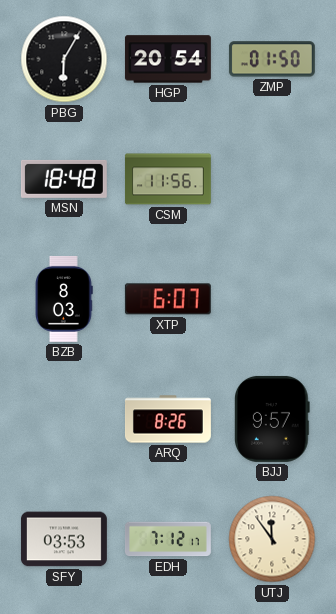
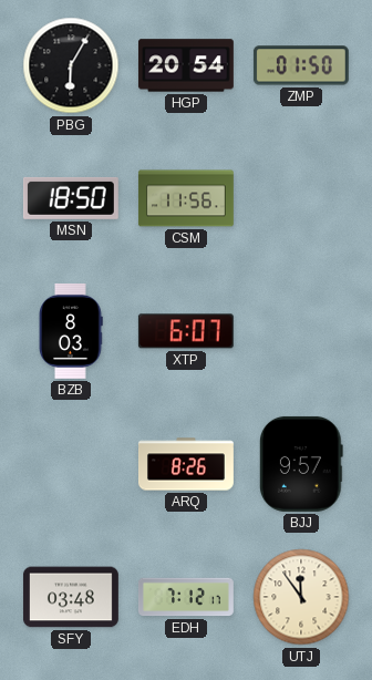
MSN: 18:48 -> 18:50
SFY: 03:53 -> 03:48
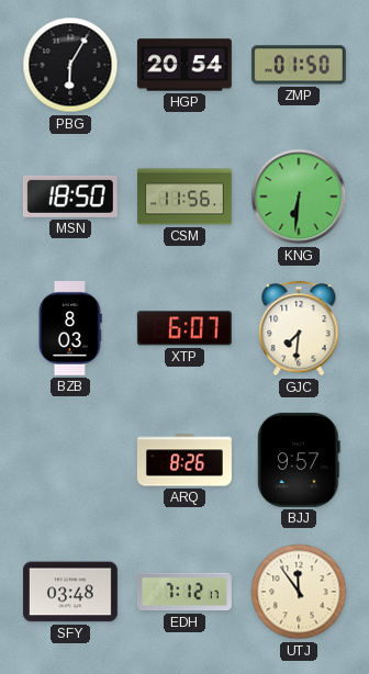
KNG: none -> 6:31
GJC: none -> 7:31
